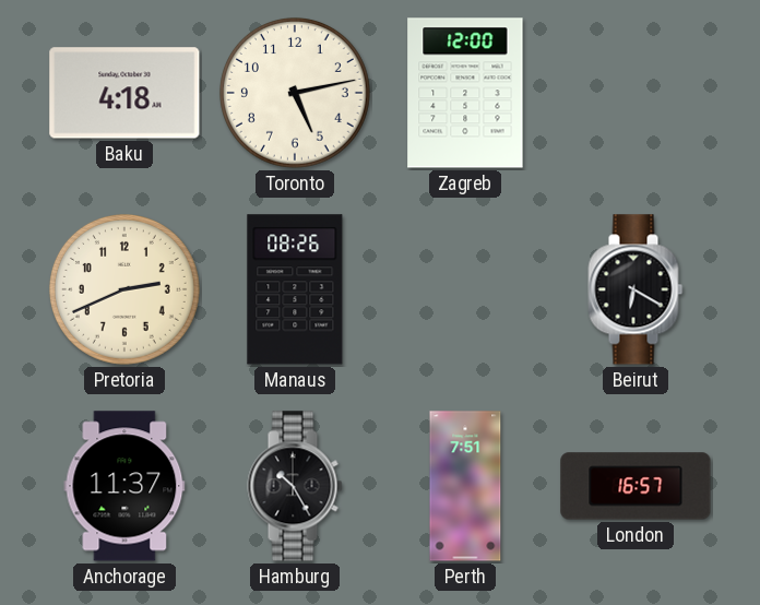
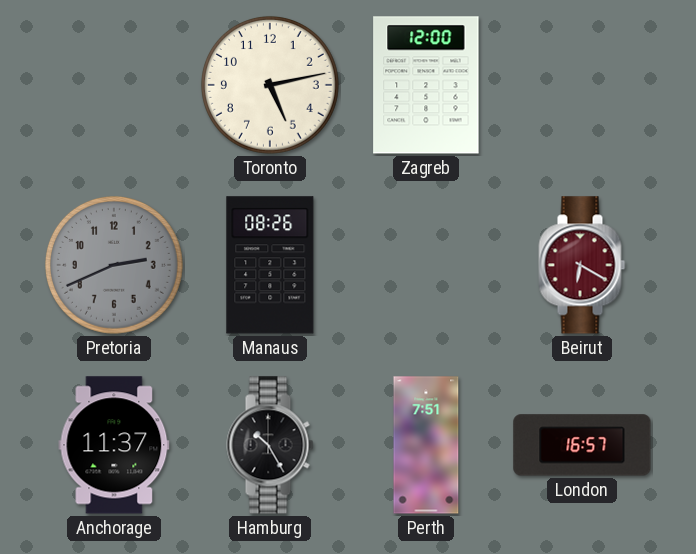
Baku: 4:18 -> none
Pretoria dial: cream -> grey
Beirut dial: black -> burgundy
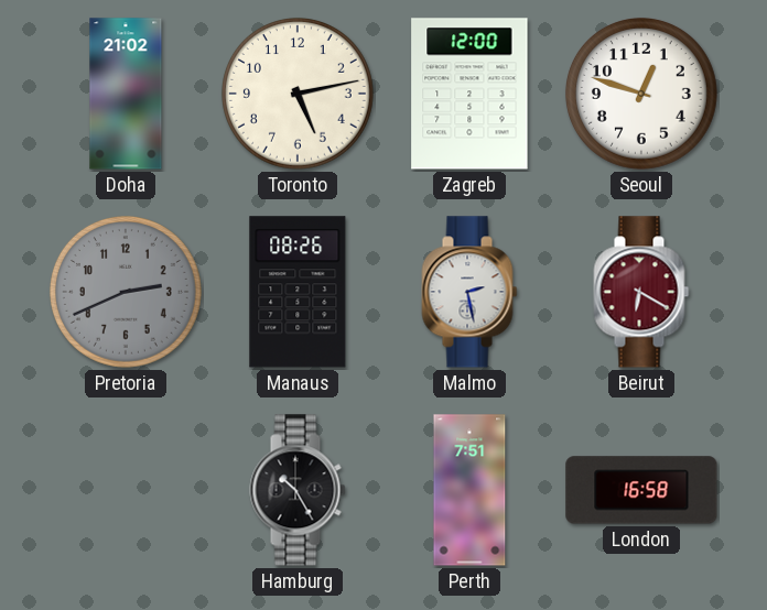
Doha: none -> 21:02
Seoul: none -> 12:48
Malmo: none -> 2:28
Anchorage: 11:37 -> none
London: 16:57 -> 16:58
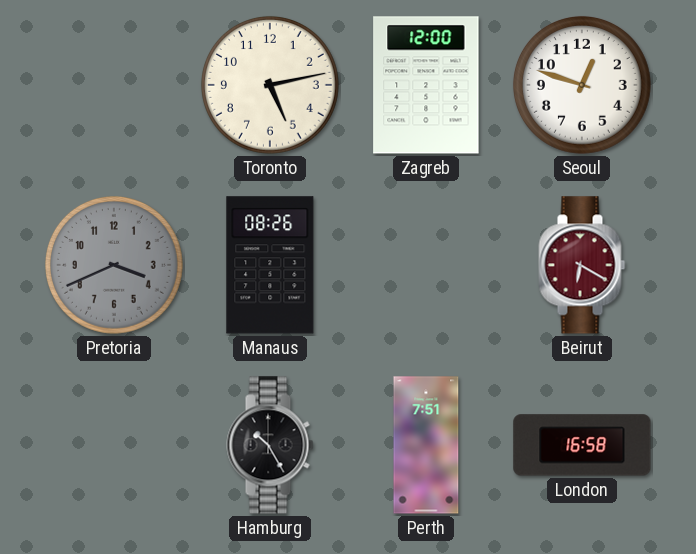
Doha: 21:02 -> none
Pretoria: 2:41 -> 3:41
Malmo: 2:28 -> none
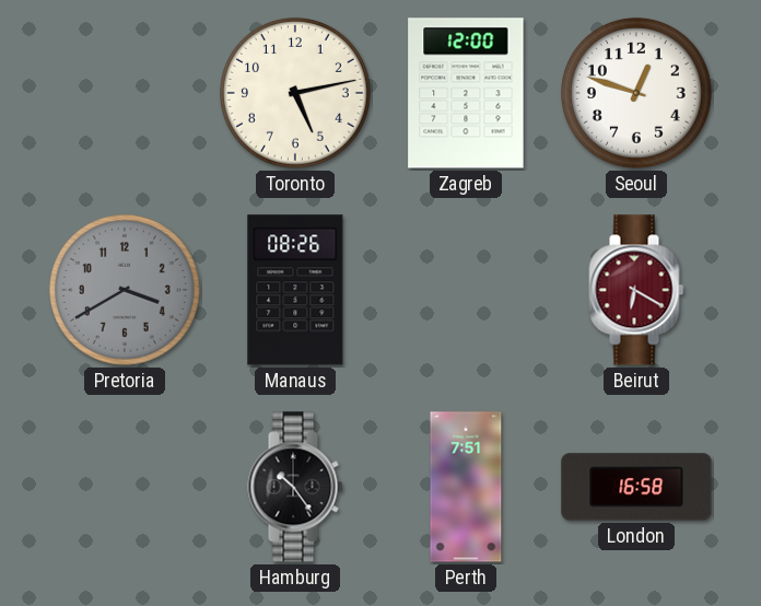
Pretoria: 3:41 -> 3:40
Hamburg: 10:25 -> 10:24
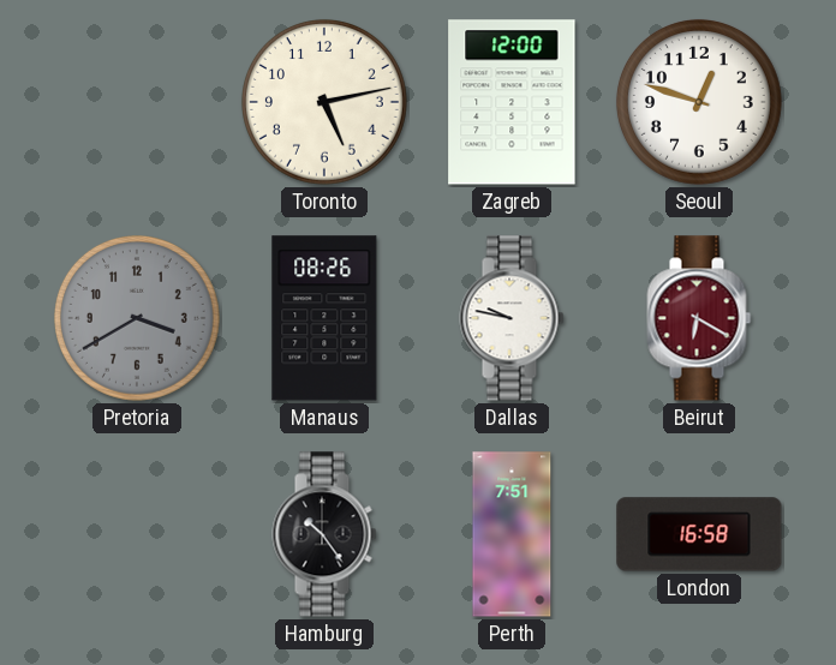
Dallas: none -> 9:47
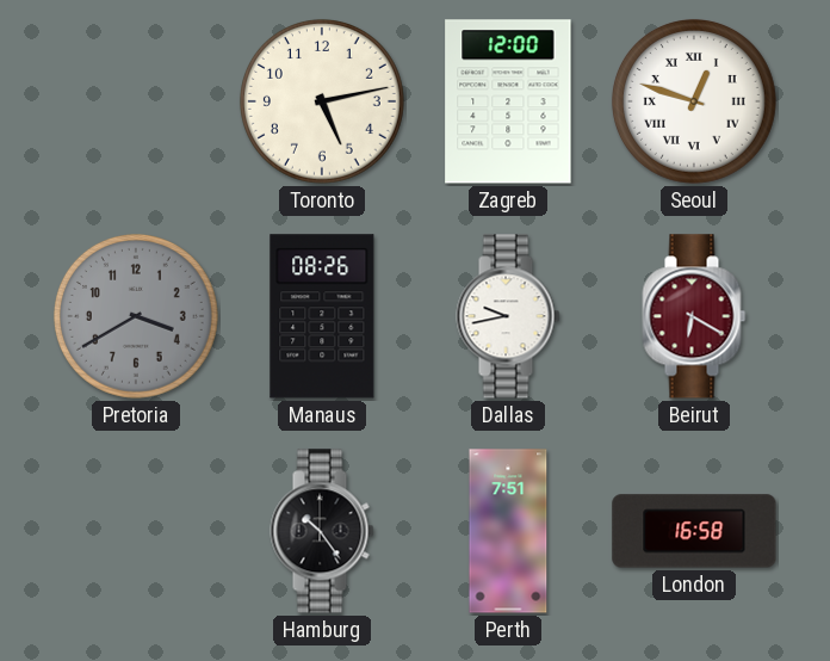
Seoul numerals: Arabic -> Roman
Dallas: 9:47 -> 9:43
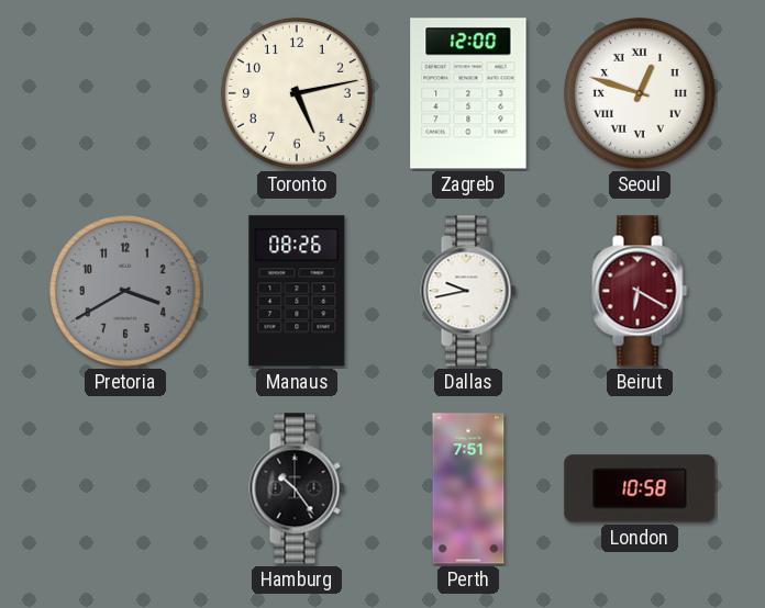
London: 16:58 -> 10:58
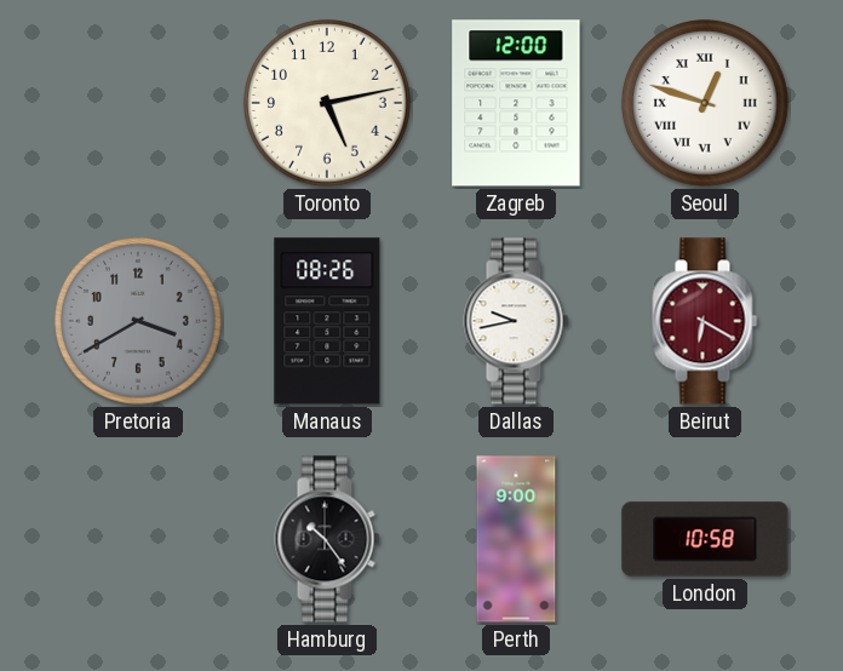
Perth: 7:51 -> 9:00
